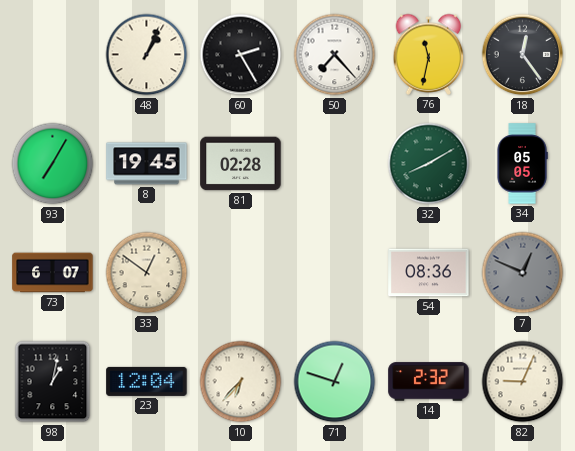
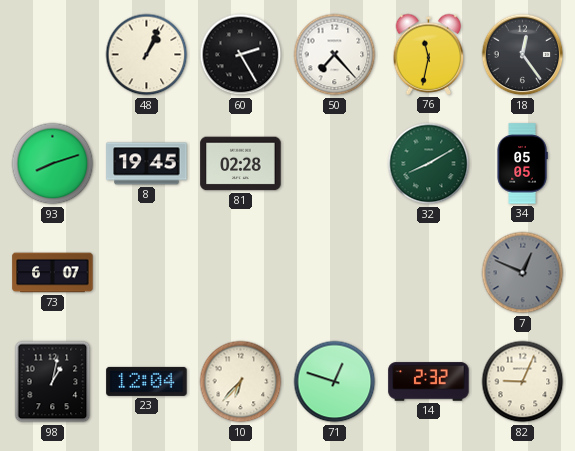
93: 7:05 -> 8:12
33: 12:51 -> none
54: 08:36 -> none
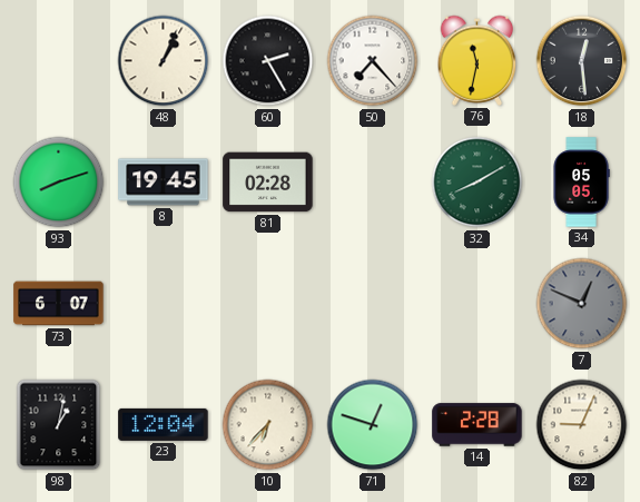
18: 12:24 -> 12:29
14: 2:32 -> 2:28
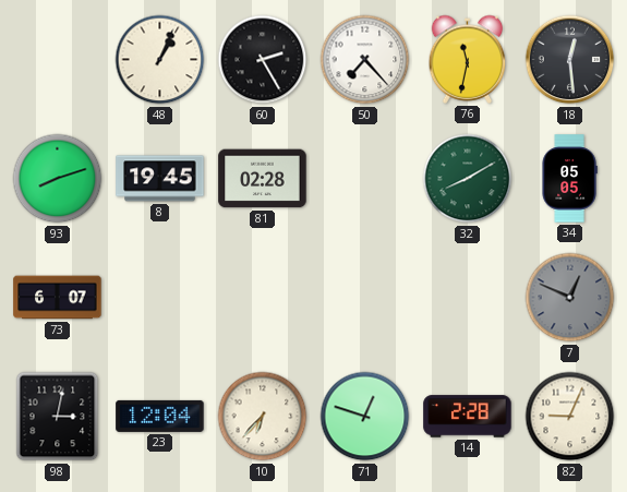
98: 1:02 -> 3:02
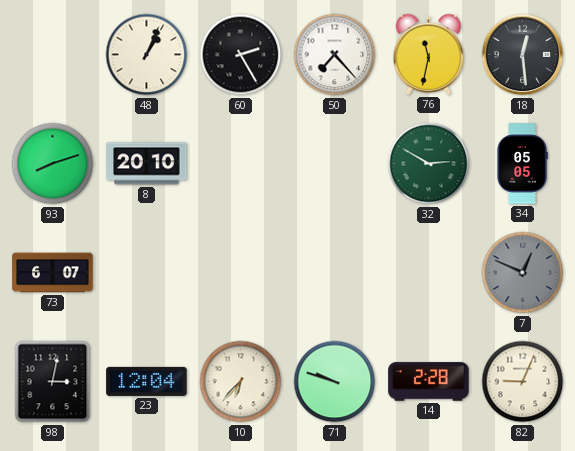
8: 19:45 -> 20:10
81: 02:28 -> none
32: 8:10 -> 2:50
71: 12:48 -> 9:48
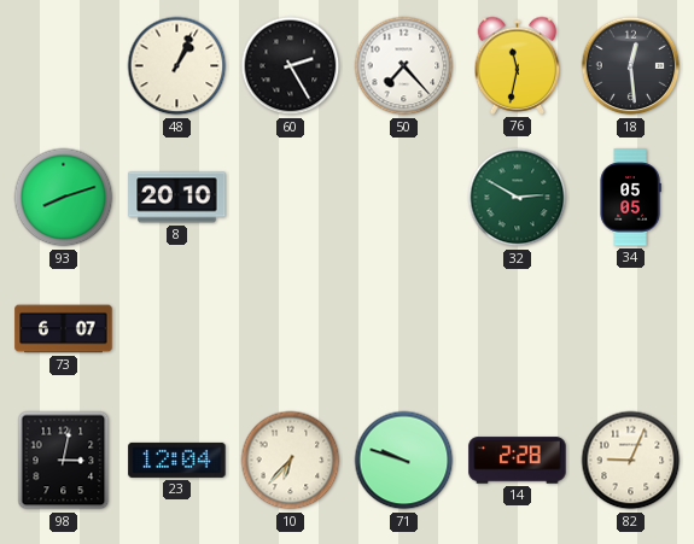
7: 12:49 -> none
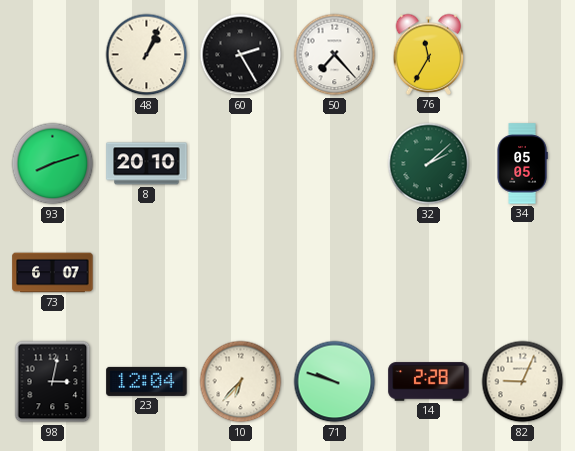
76: 11:32 -> 11:35
18: 12:29 -> none
32: 2:50 -> 2:08
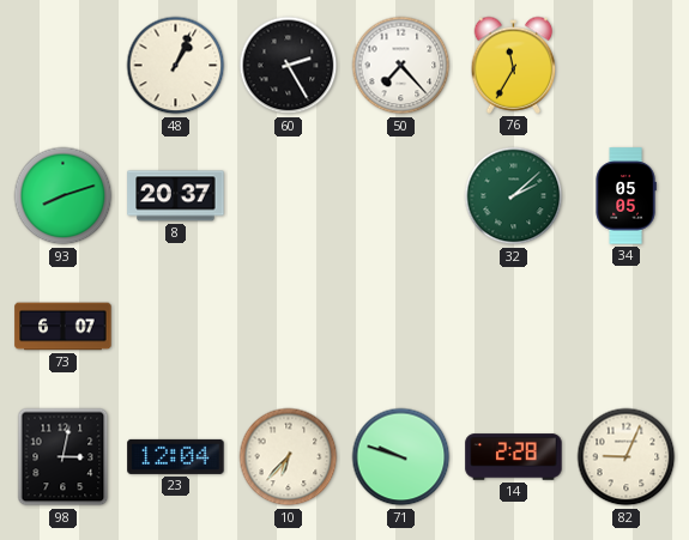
8: 20:10 -> 20:37
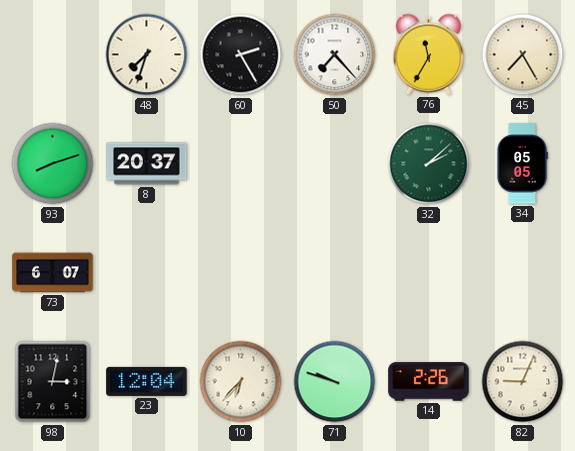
48: 1:04 -> 7:33
45: none -> 7:25
14: 2:28 -> 2:26
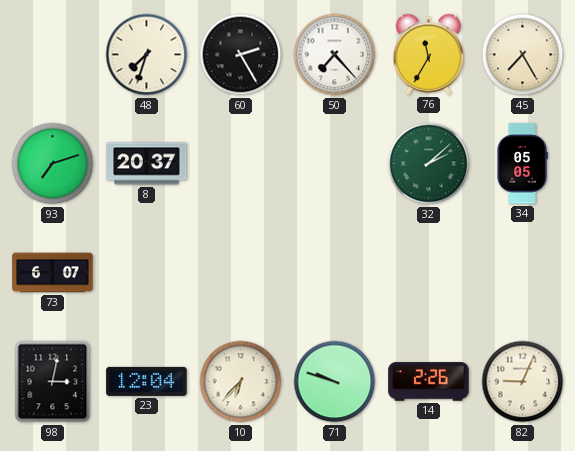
93: 8:12 -> 7:12
